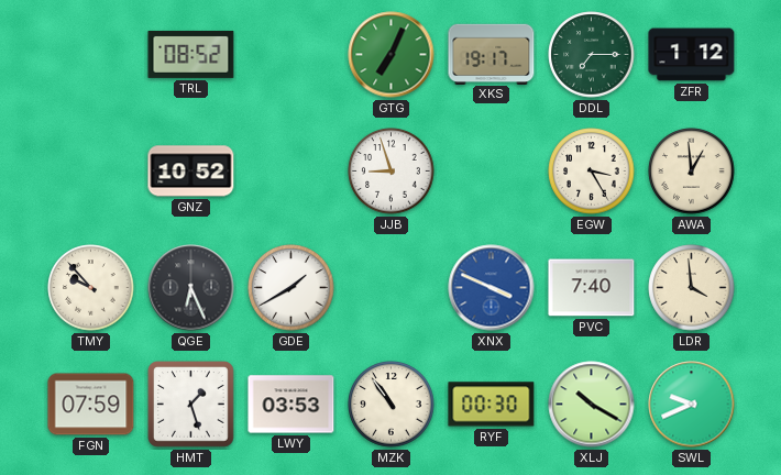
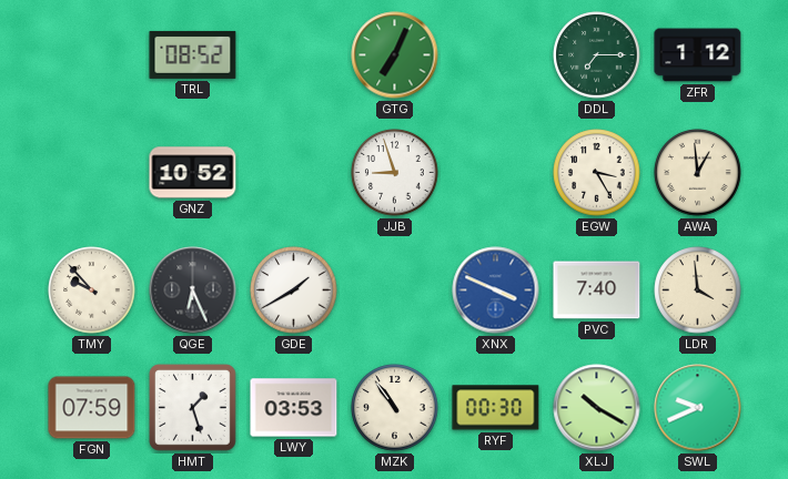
XKS: 19:17 -> none
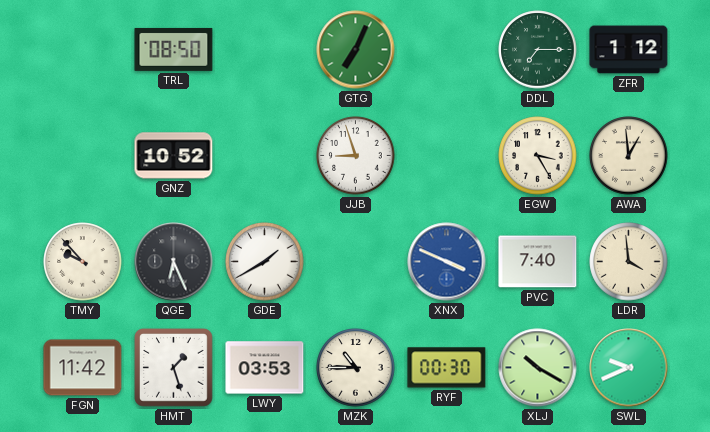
TRL: 08:52 -> 08:50
FGN: 07:59 -> 11:42
MZK: 10:54 -> 10:45
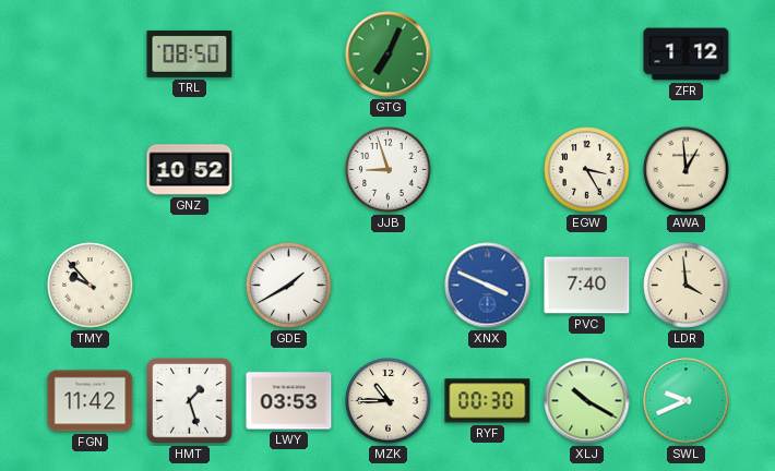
DDL: 7:15 -> none
QGE: 6:26 -> none
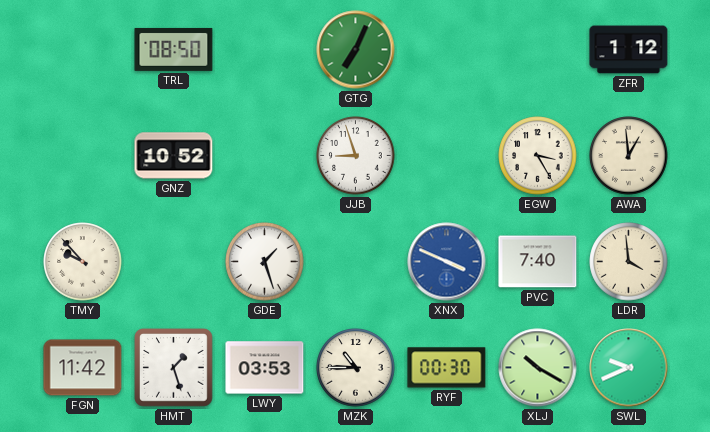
GDE: 1:40 -> 1:27
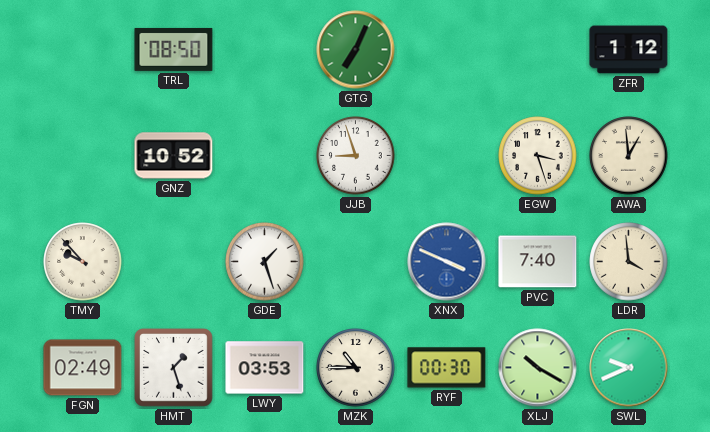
EGW: 3:25 -> 3:27
FGN: 11:42 -> 02:49
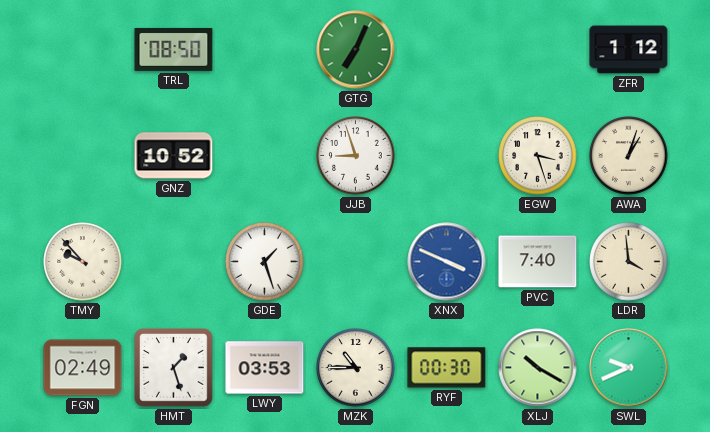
AWA: 12:59 -> 1:03
